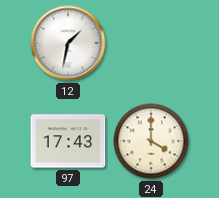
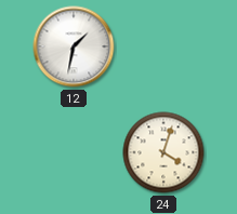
97: 17:43 -> none
24: 4:00 -> 4:03
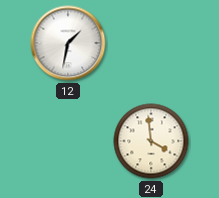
24: 4:03 -> 3:59
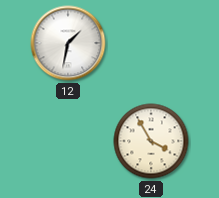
24: 3:59 -> 3:55
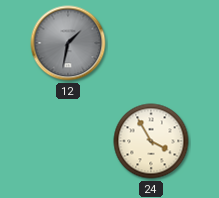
12 dial: white -> grey
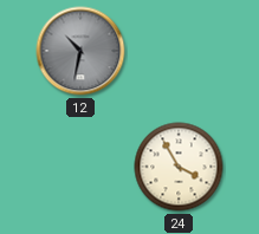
12: 1:32 -> 10:32
